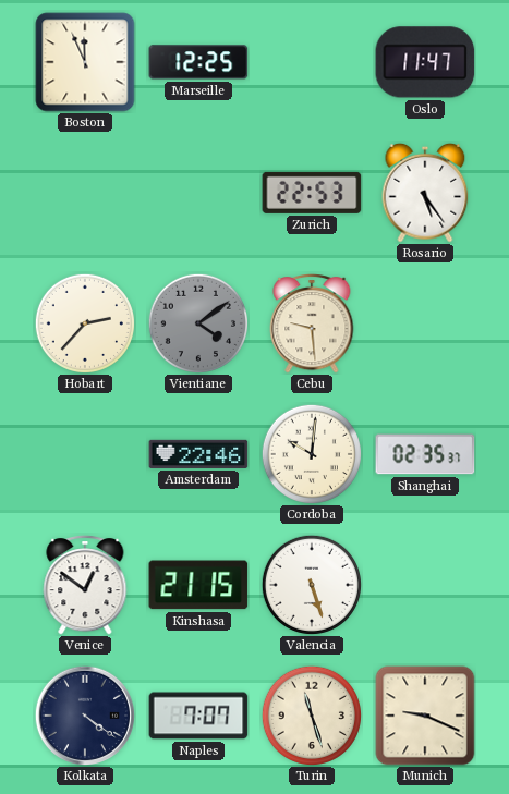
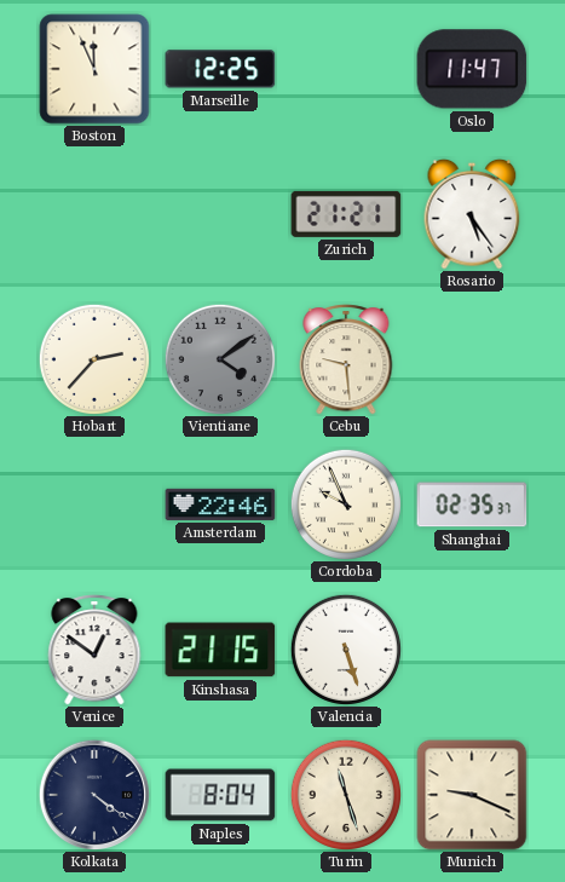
Zurich: 22:53 -> 21:21
Cordoba: 10:01 -> 9:56
Naples: 7:07 -> 8:04
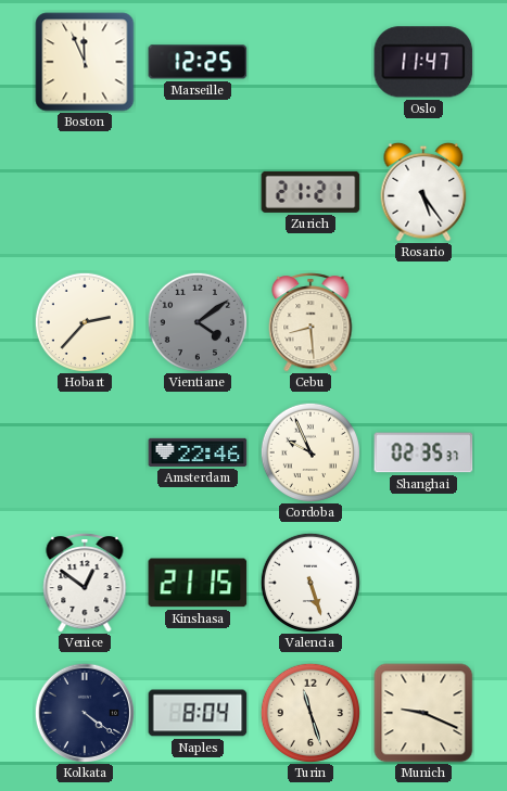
Cebu: 9:29 -> 8:29
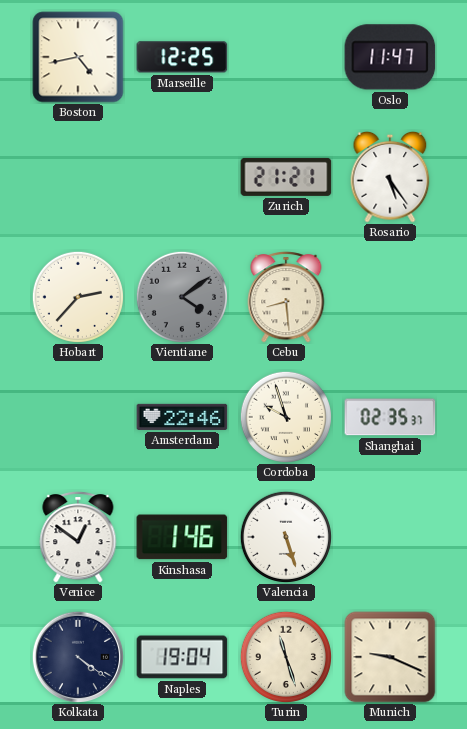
Boston: 11:56 -> 4:43
Cordoba: 9:56 -> 9:57
Kinshasa: 21:15 -> 1:46
Naples: 8:04 -> 19:04
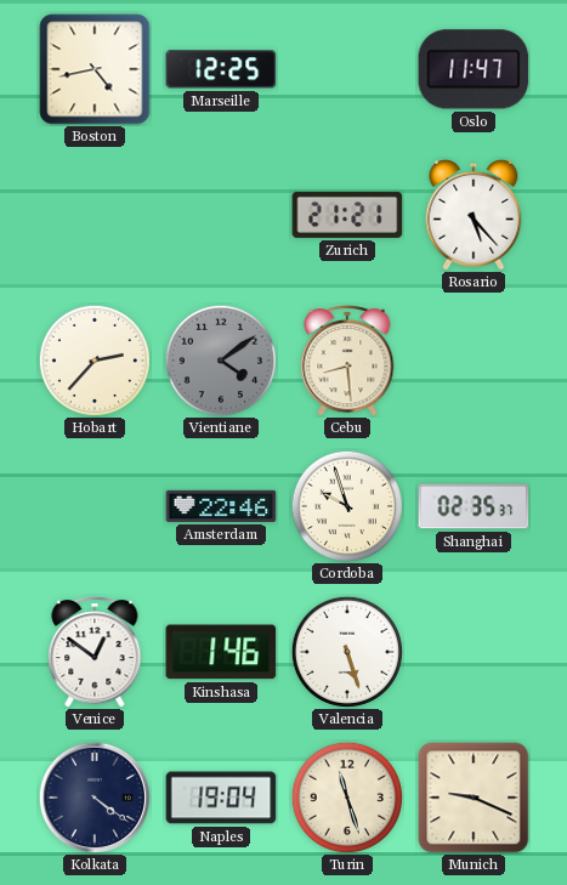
Rosario: 5:24 -> 5:23
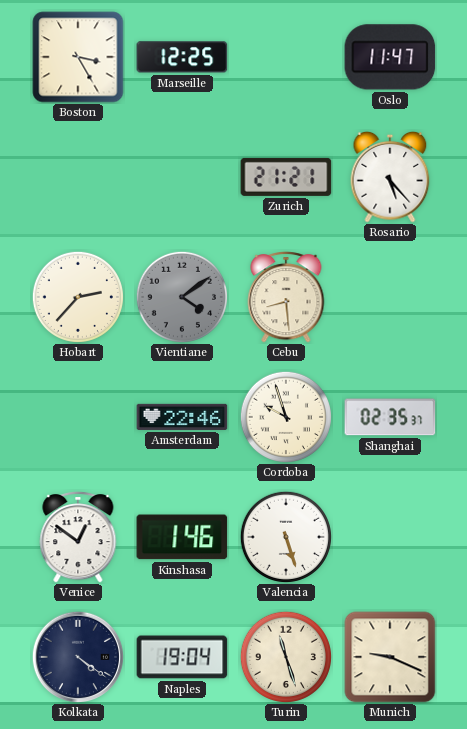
Boston: 4:43 -> 3:25
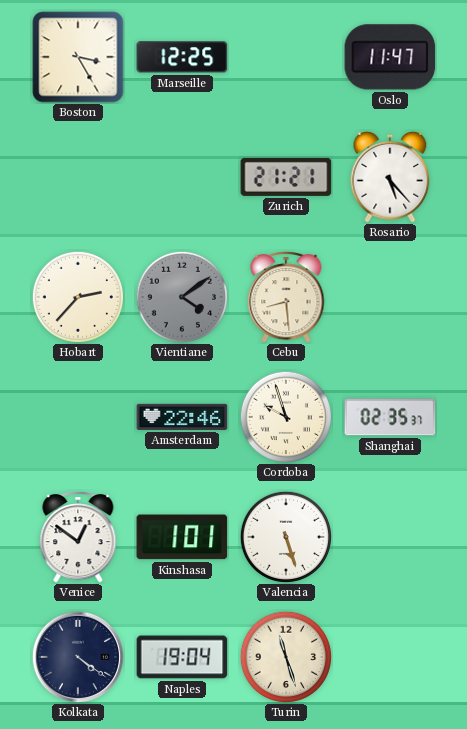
Kinshasa: 1:46 -> 1:01
Munich: 9:19 -> none
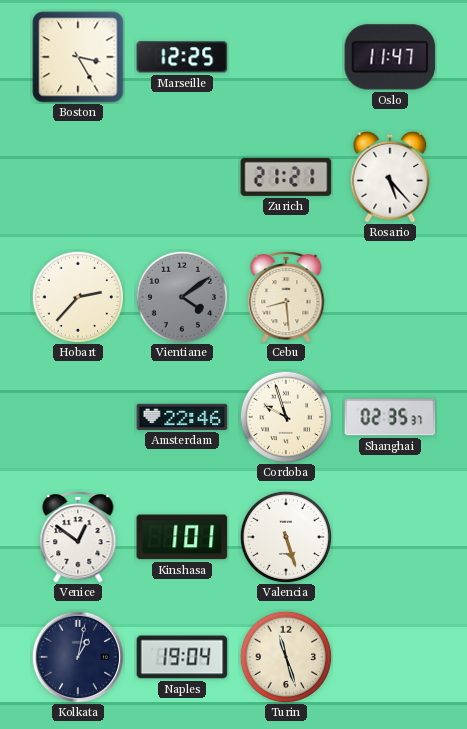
Kolkata: 4:21 -> 1:02
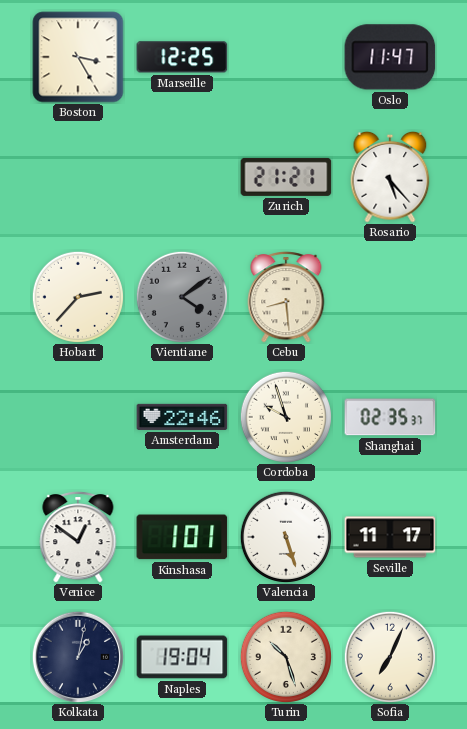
Seville: none -> 11:17
Turin: 11:27 -> 10:27
Sofia: none -> 7:04
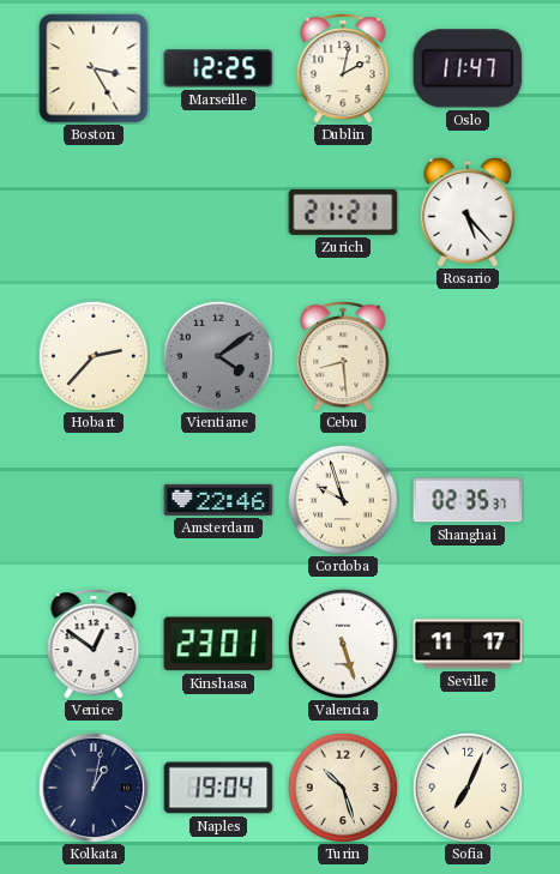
Dublin: none -> 2:02
Kinshasa: 1:01 -> 23:01
